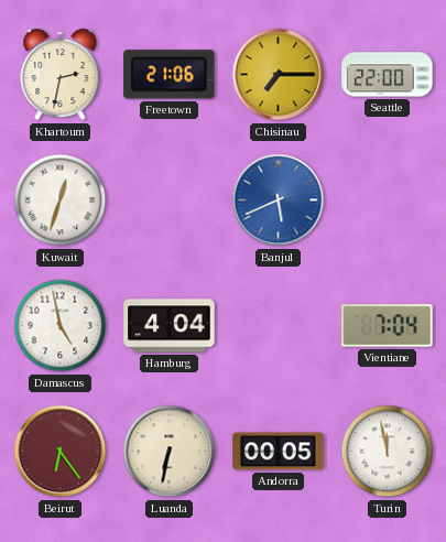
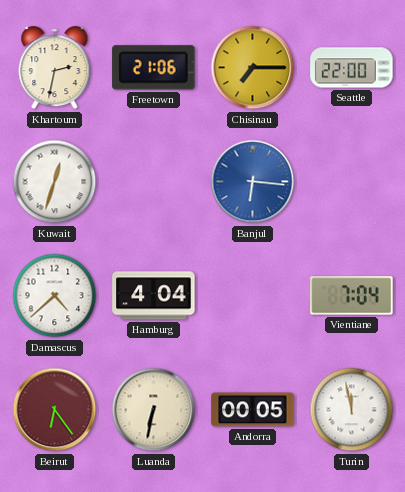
Banjul: 5:41 -> 6:16
Damascus: 4:58 -> 4:38
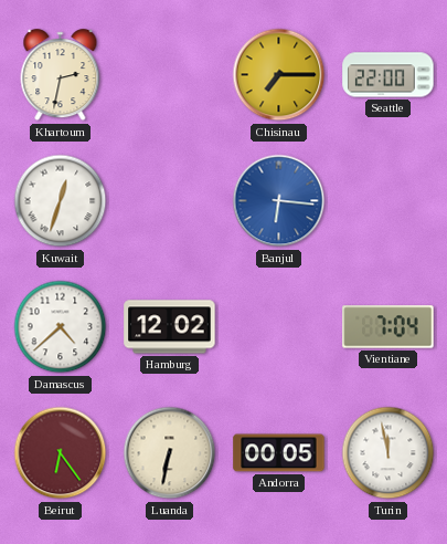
Freetown: 21:06 -> none
Hamburg: 4:04 -> 12:02
